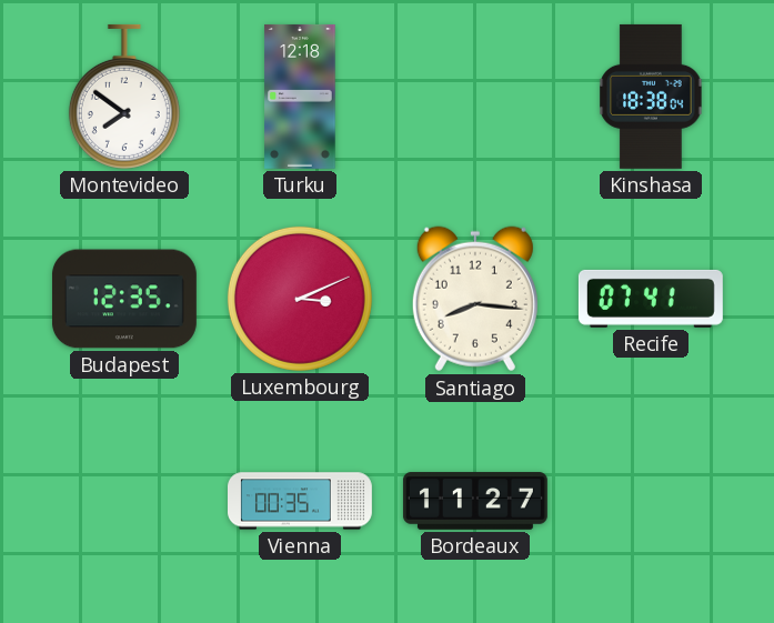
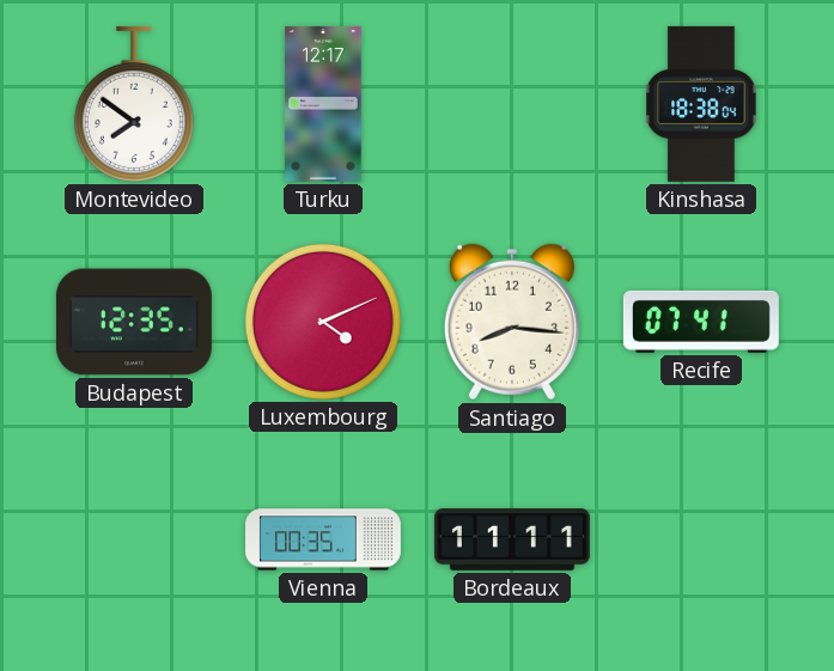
Turku: 12:18 -> 12:17
Luxembourg: 3:11 -> 4:11
Bordeaux: 11:27 -> 11:11
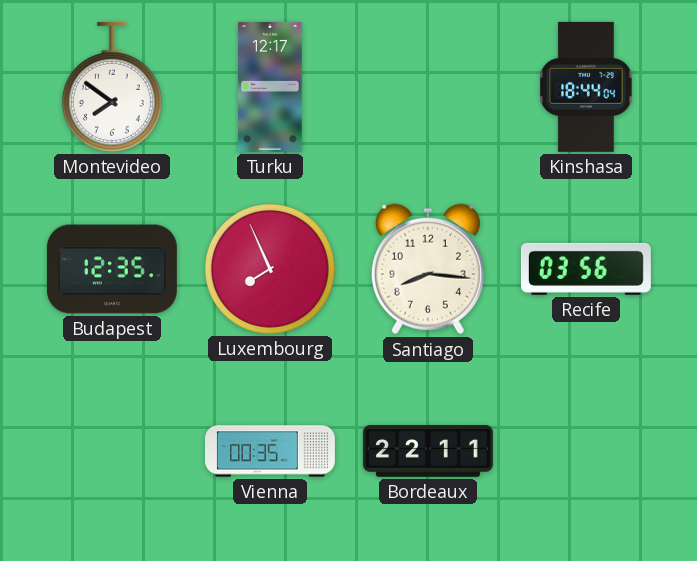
Kinshasa: 18:38 -> 18:44
Luxembourg: 4:11 -> 7:56
Recife: 07:41 -> 03:56
Bordeaux: 11:11 -> 22:11
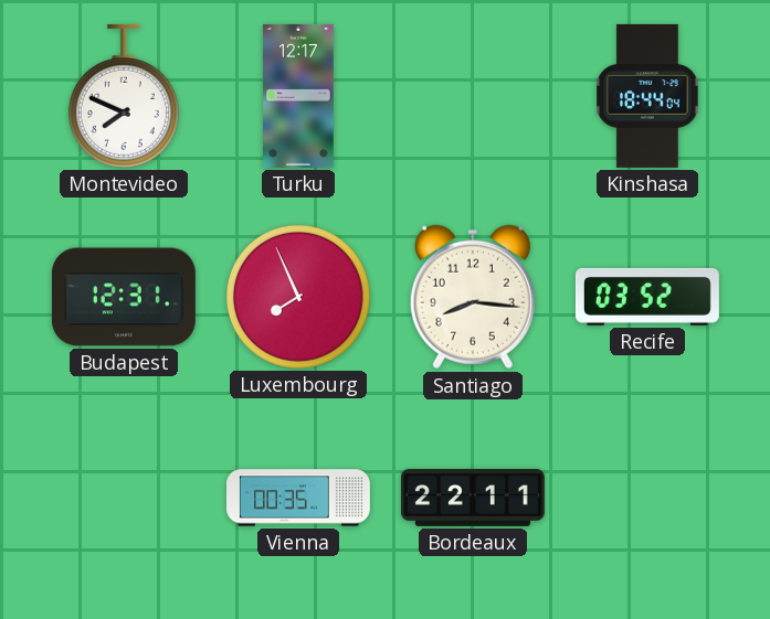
Montevideo: 7:51 -> 7:49
Budapest: 12:35 -> 12:31
Recife: 03:56 -> 03:52
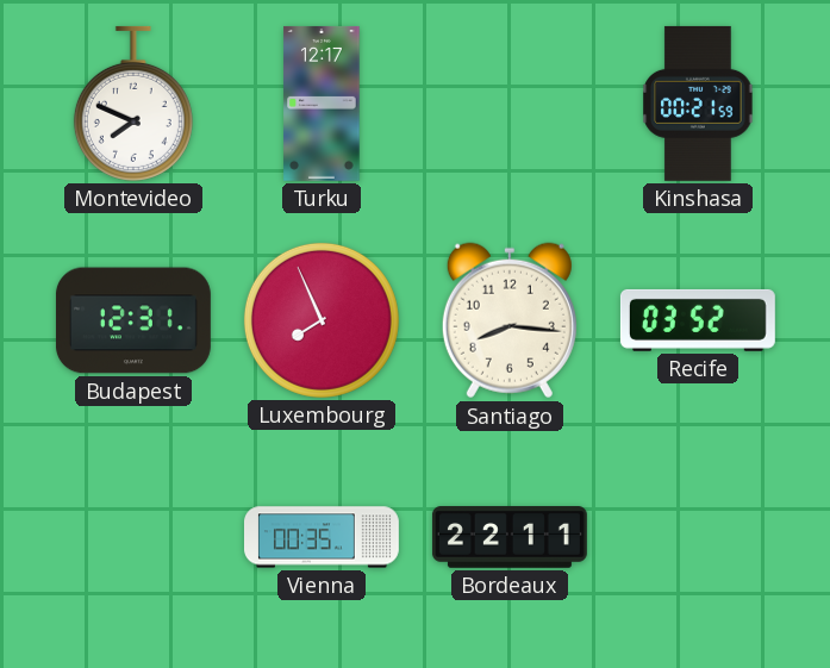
Kinshasa: 18:44 -> 00:21
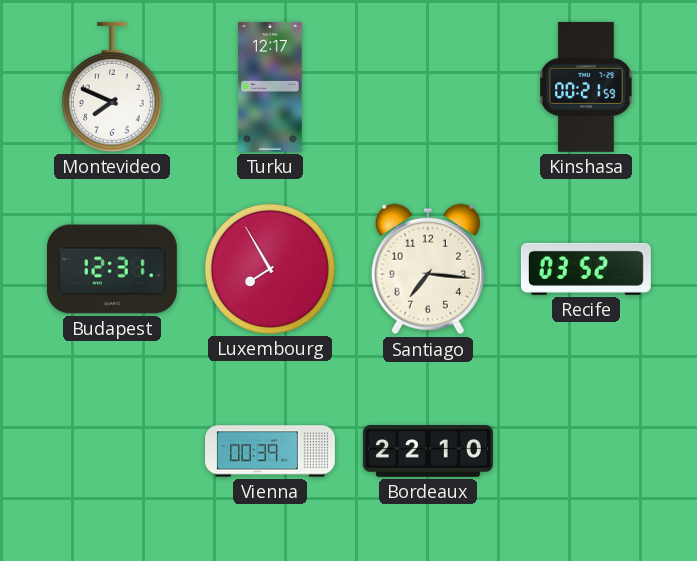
Luxembourg: 7:56 -> 7:55
Santiago: 8:16 -> 7:16
Vienna: 00:35 -> 00:39
Bordeaux: 22:11 -> 22:10
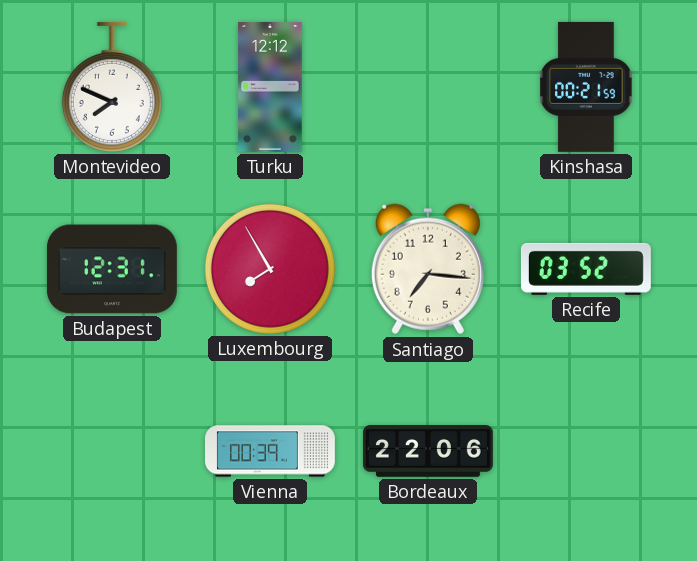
Turku: 12:17 -> 12:12
Bordeaux: 22:10 -> 22:06
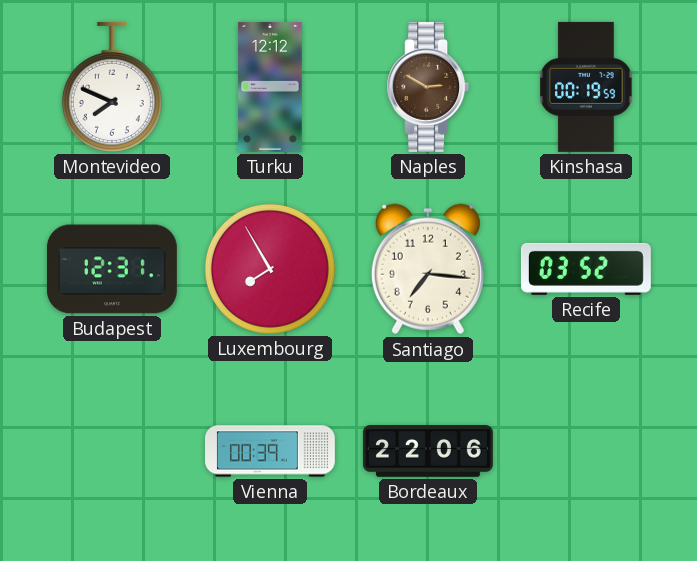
Naples: none -> 2:50
Kinshasa: 00:21 -> 00:19
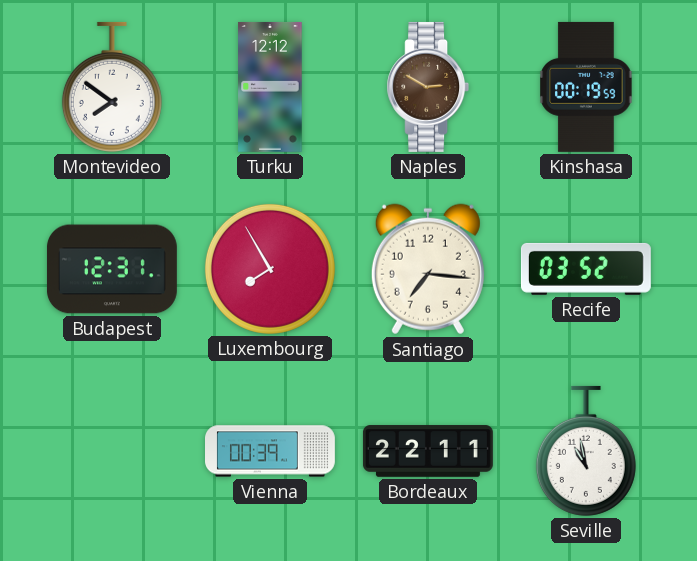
Montevideo: 7:49 -> 7:51
Bordeaux: 22:06 -> 22:11
Seville: none -> 10:58
